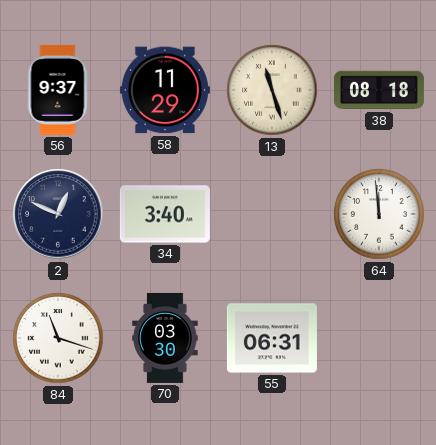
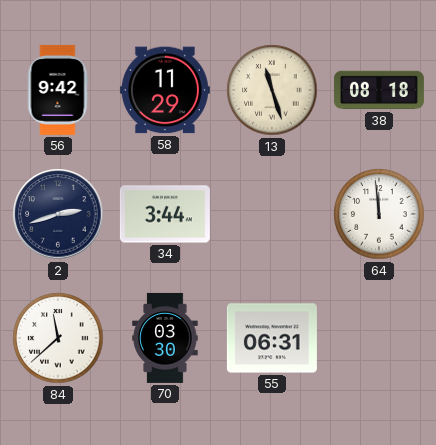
56: 9:37 -> 9:42
2: 12:49 -> 2:42
34: 3:40 -> 3:44
84: 11:18 -> 11:38
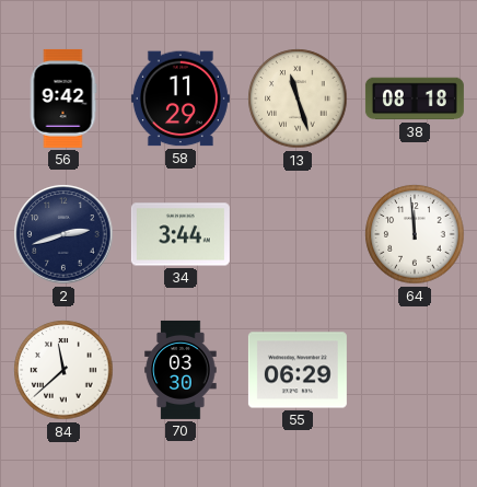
55: 06:31 -> 06:29
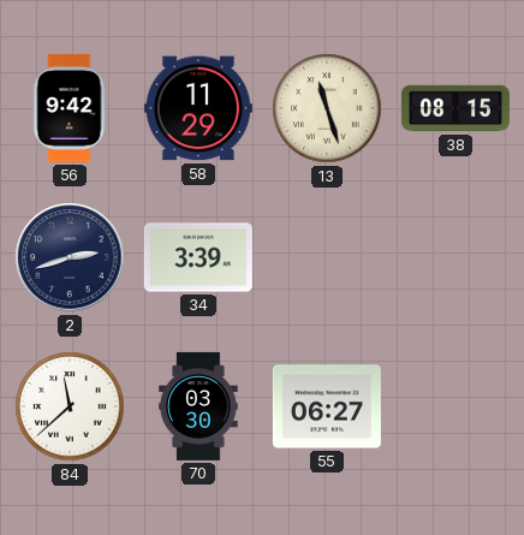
38: 08:18 -> 08:15
34: 3:44 -> 3:39
64: 11:59 -> none
55: 06:29 -> 06:27
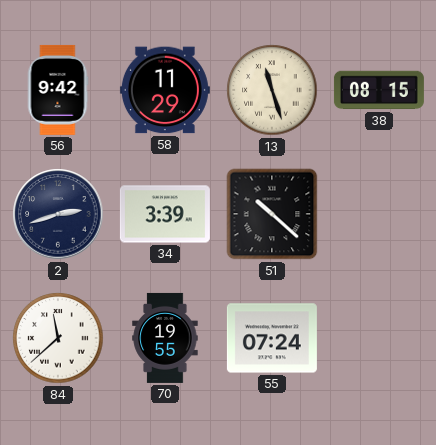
51: none -> 10:22
70: 03:30 -> 19:55
55: 06:27 -> 07:24
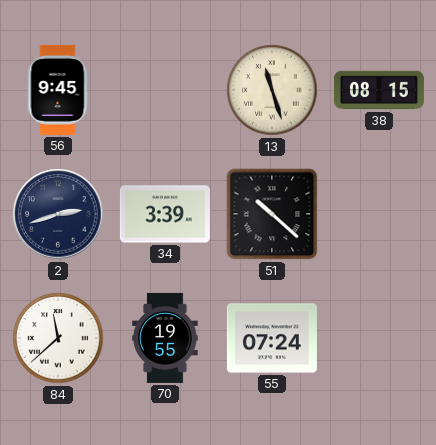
56: 9:42 -> 9:45
58: 11:29 -> none
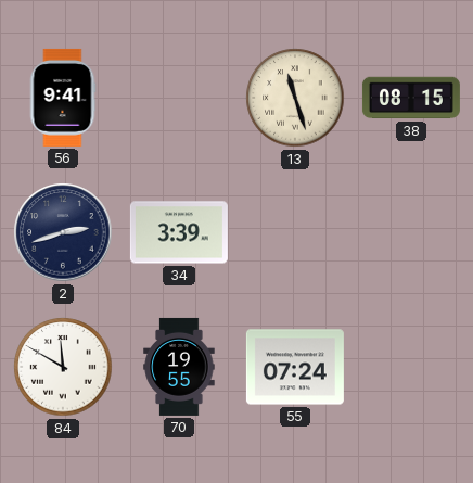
56: 9:45 -> 9:41
51: 10:22 -> none
84: 11:38 -> 11:50
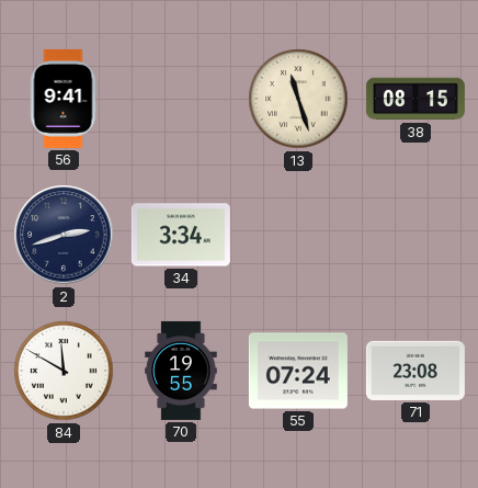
34: 3:39 -> 3:34
71: none -> 23:08
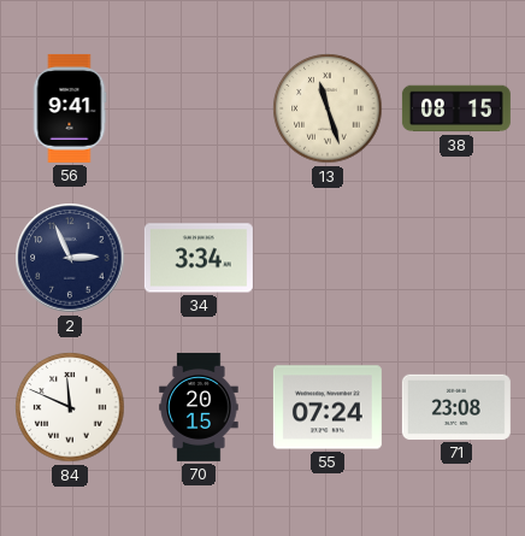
2: 2:42 -> 2:56
84: 11:50 -> 11:49
70: 19:55 -> 20:15
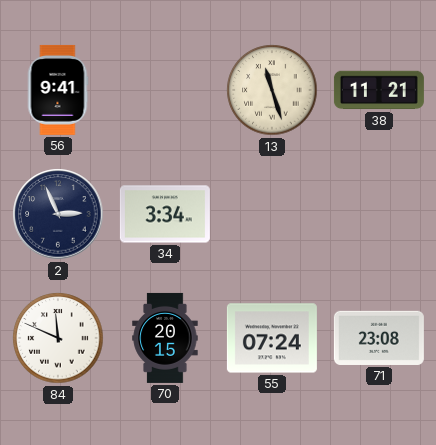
38: 08:15 -> 11:21
